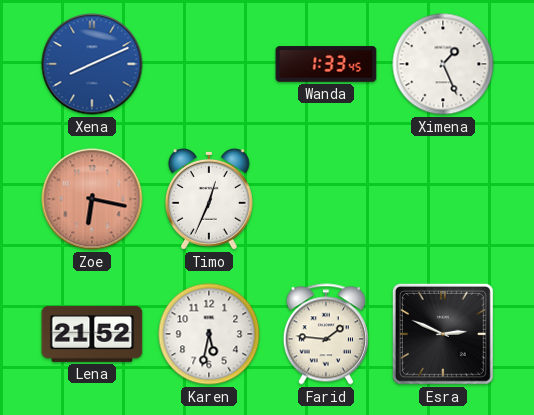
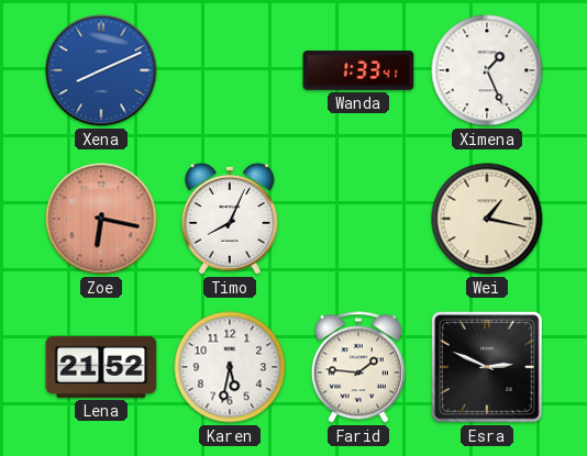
Wanda: 1:33:45 -> 1:33:41
Timo: 12:34 -> 8:04
Wei: none -> 1:17
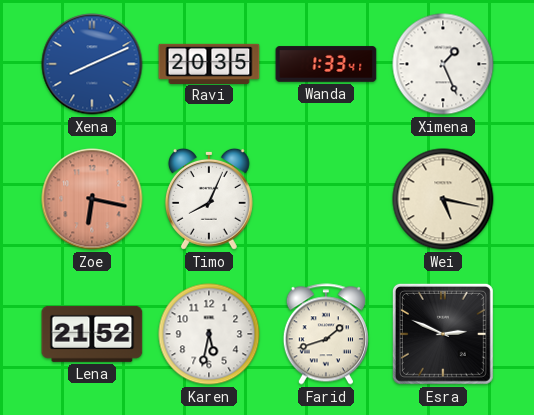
Ravi: none -> 20:35
Wei: 1:17 -> 5:17
Farid: 1:46 -> 1:42
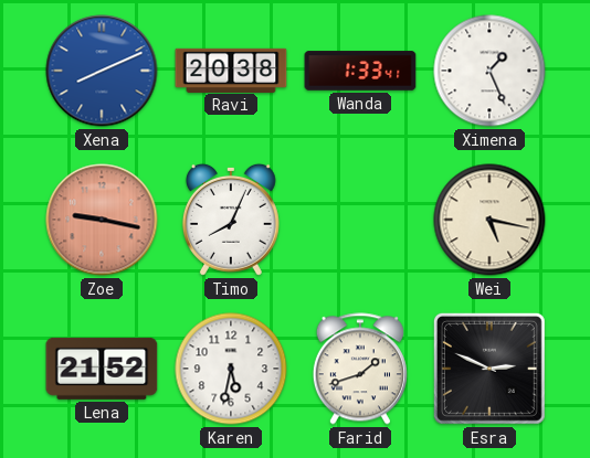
Ravi: 20:35 -> 20:38
Zoe: 6:17 -> 9:17
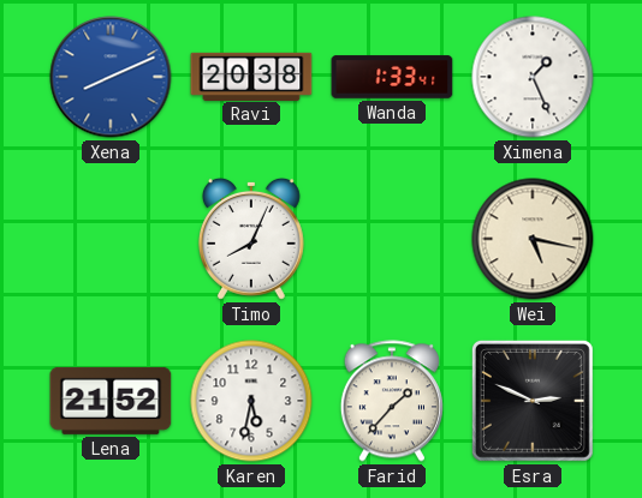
Zoe: 9:17 -> none
Farid: 1:42 -> 1:37
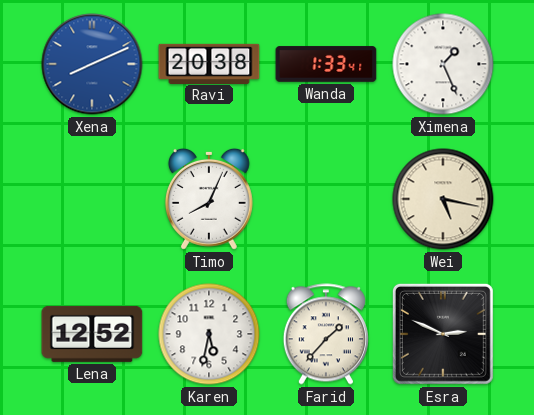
Lena: 21:52 -> 12:52
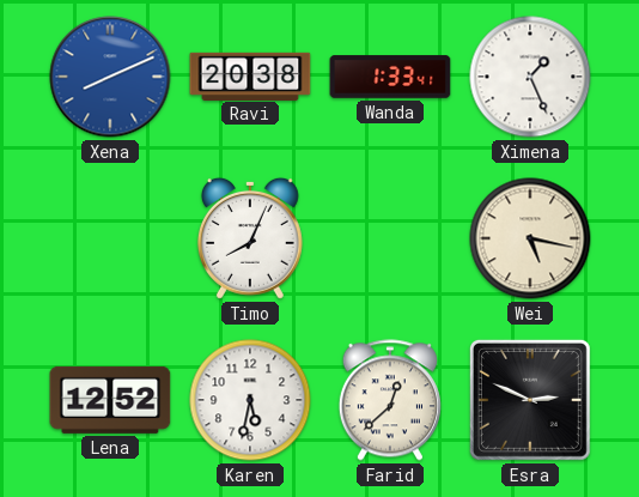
Farid: 1:37 -> 12:38
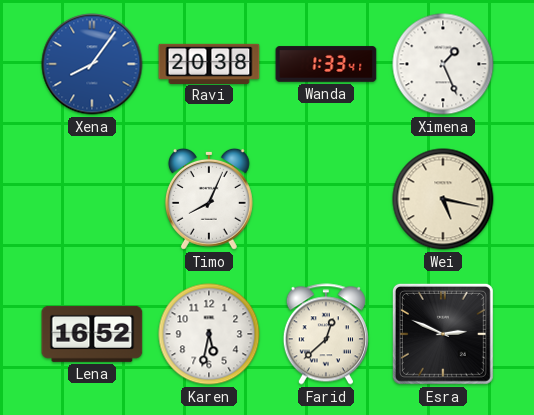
Xena: 8:11 -> 8:06
Lena: 12:52 -> 16:52
